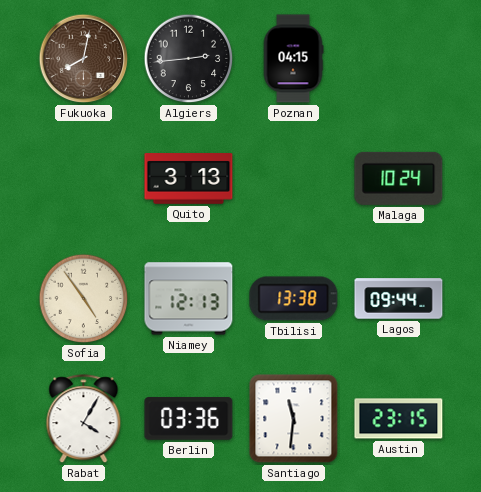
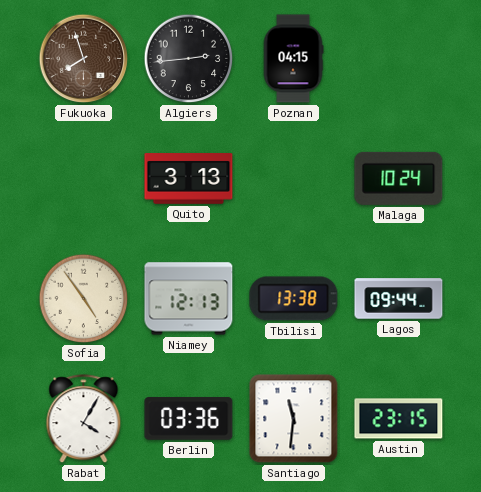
Fukuoka: 8:02 -> 7:57
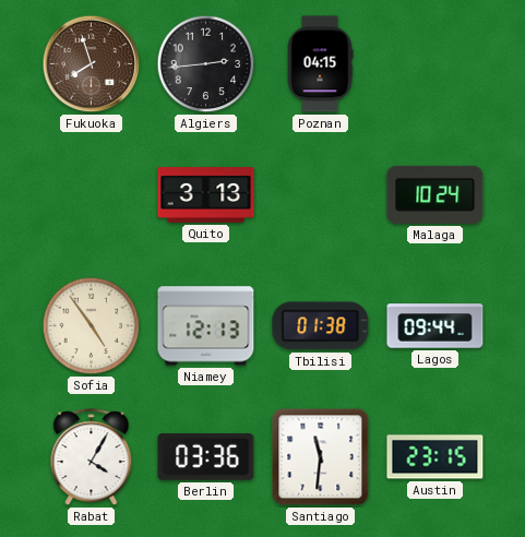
Tbilisi: 13:38 -> 01:38
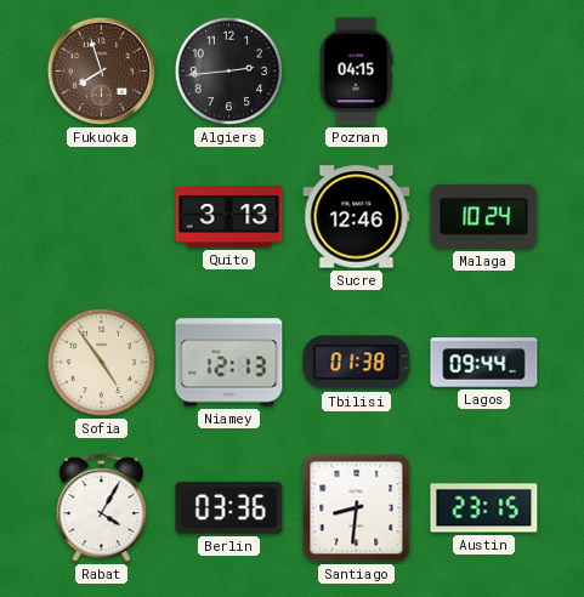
Sucre: none -> 12:46
Santiago: 11:31 -> 8:31
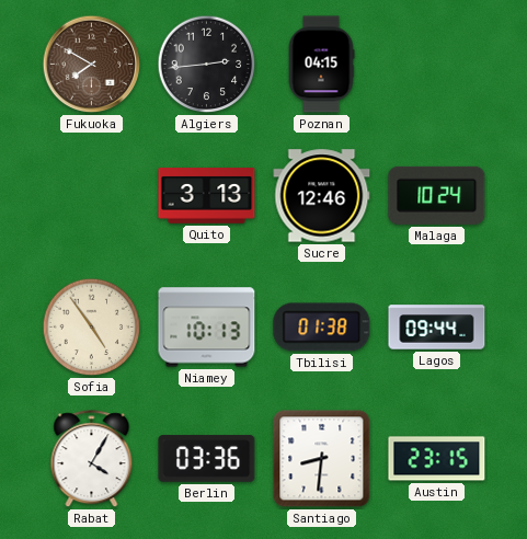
Fukuoka: 7:57 -> 7:50
Niamey: 12:13 -> 10:13
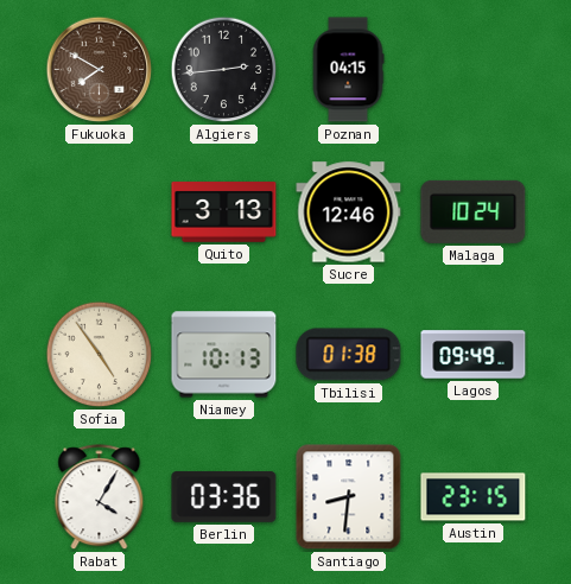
Lagos: 09:44 -> 09:49
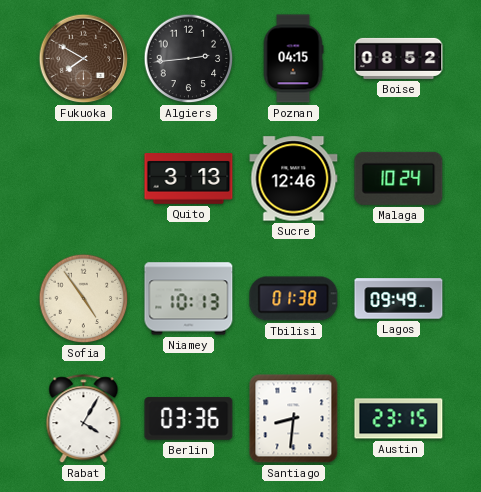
Boise: none -> 08:52
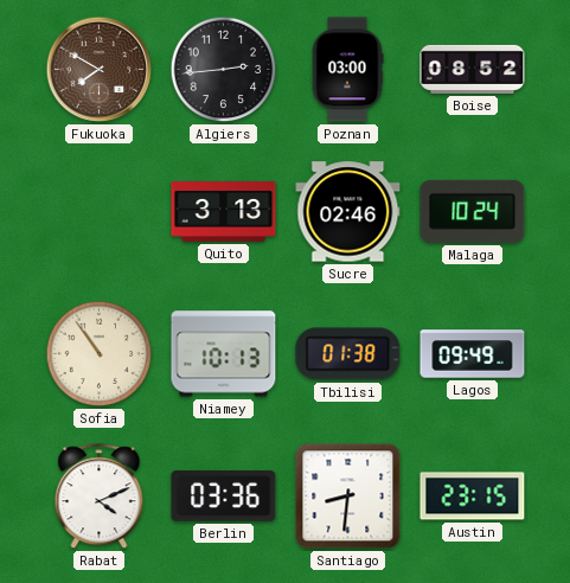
Poznan: 04:15 -> 03:00
Sucre: 12:46 -> 02:46
Sofia: 4:54 -> 10:54
Rabat: 4:05 -> 4:11
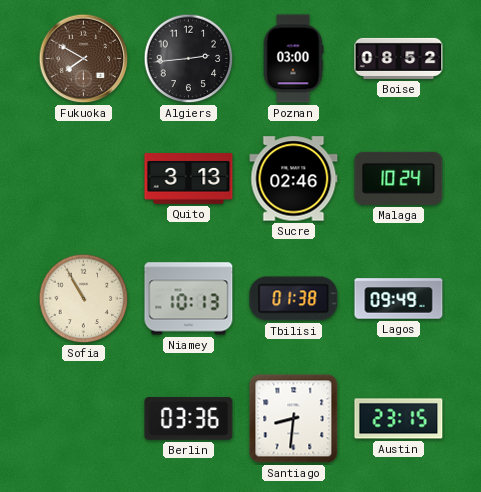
Sofia: 10:54 -> 10:55
Rabat: 4:11 -> none
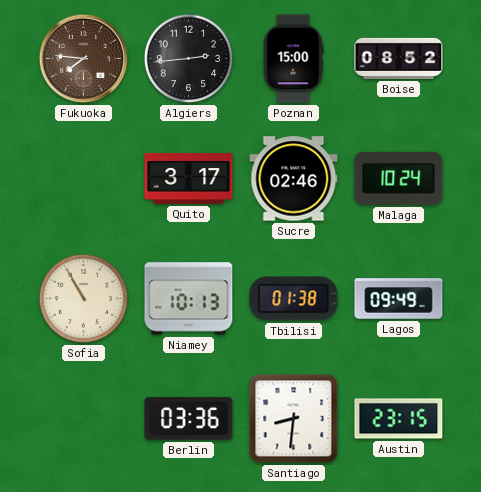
Fukuoka: 7:50 -> 7:46
Poznan: 03:00 -> 15:00
Quito: 3:13 -> 3:17
